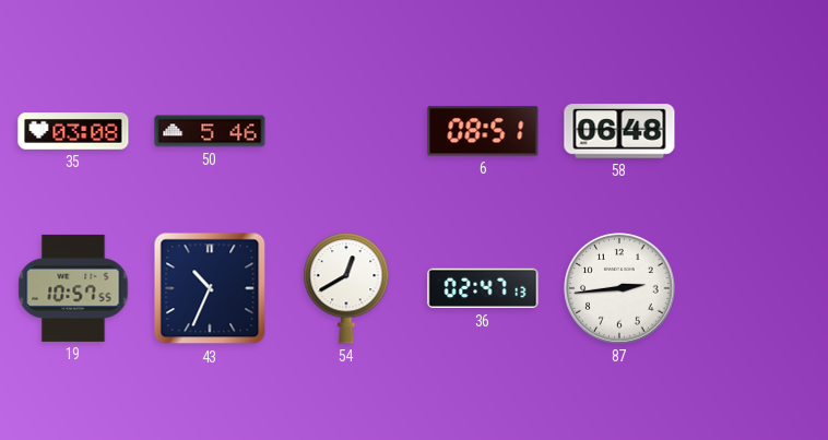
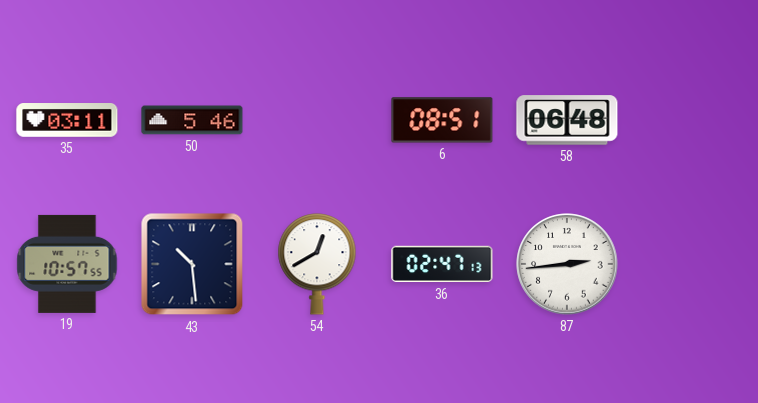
35: 03:08 -> 03:11
43: 10:34 -> 10:29
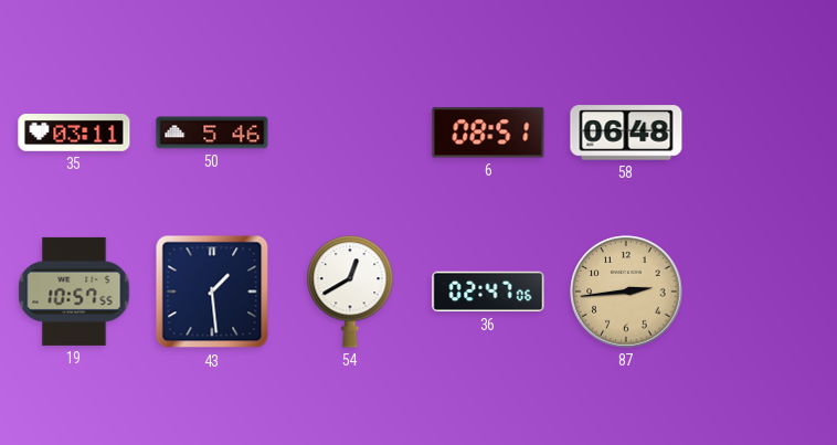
43: 10:29 -> 1:29
36: 02:47:13 -> 02:47:06
87 dial: white -> champagne
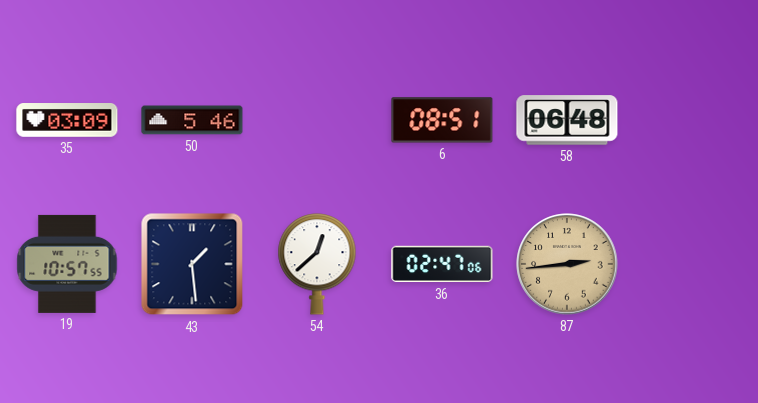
35: 03:11 -> 03:09
54: 12:40 -> 12:38
